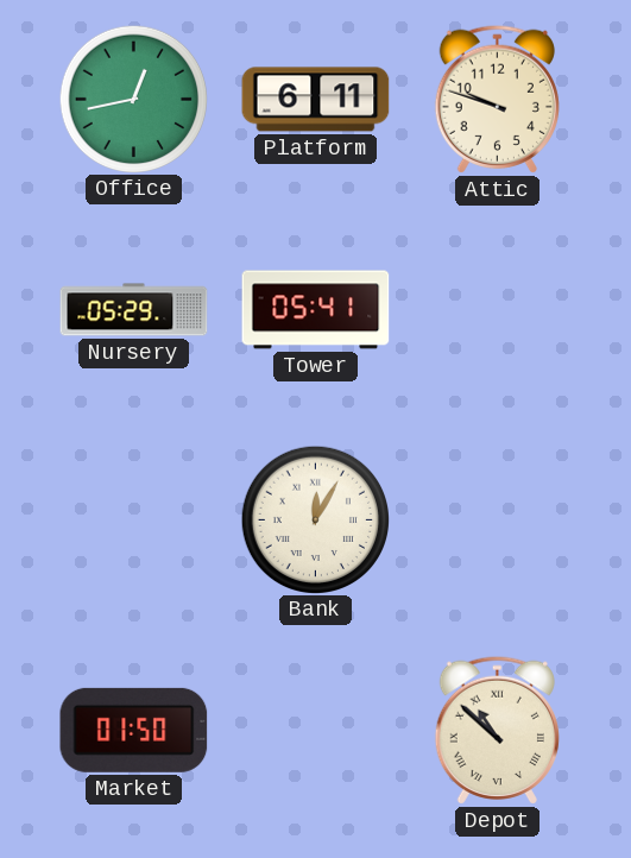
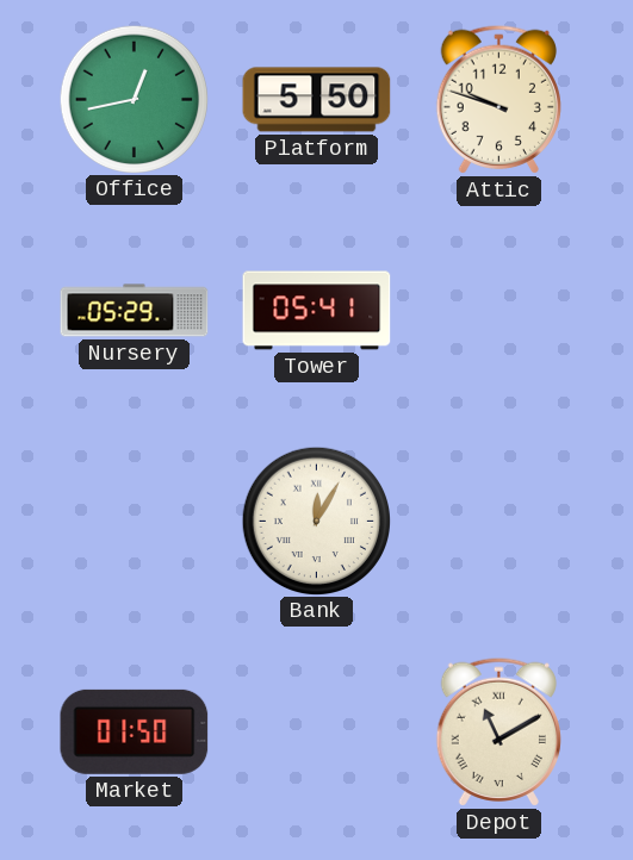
Platform: 6:11 -> 5:50
Depot: 10:52 -> 11:10
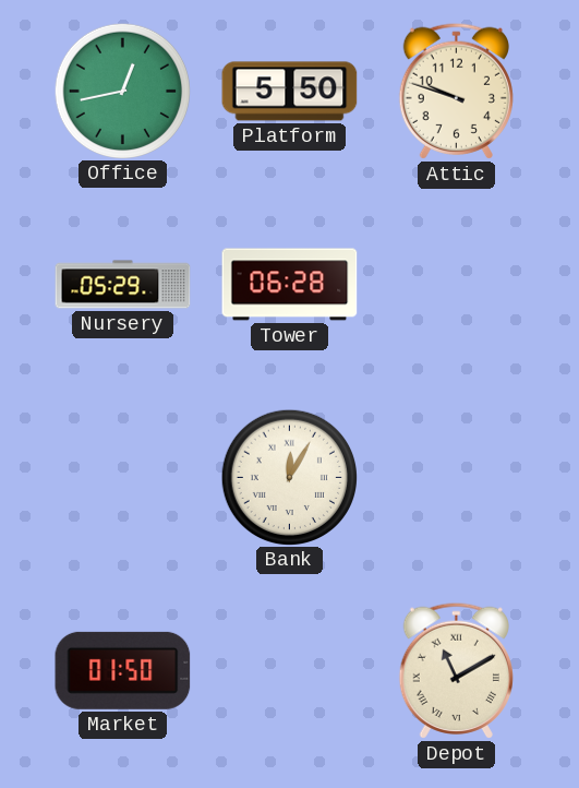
Tower: 05:41 -> 06:28
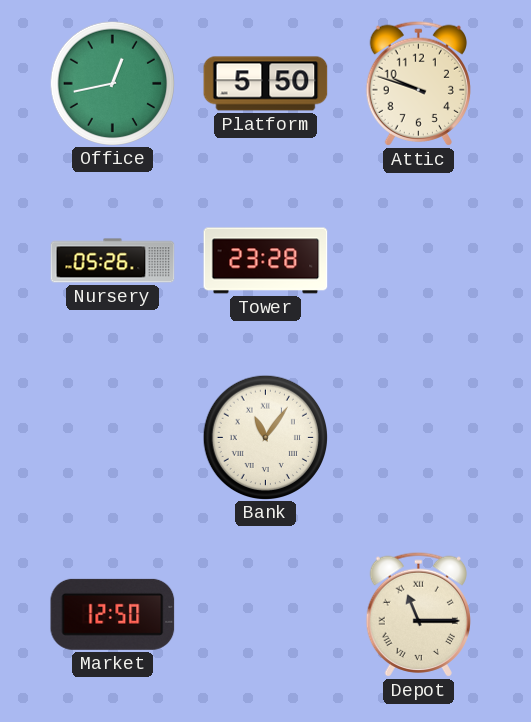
Nursery: 05:29 -> 05:26
Tower: 06:28 -> 23:28
Bank: 12:05 -> 11:06
Market: 01:50 -> 12:50
Depot: 11:10 -> 11:15
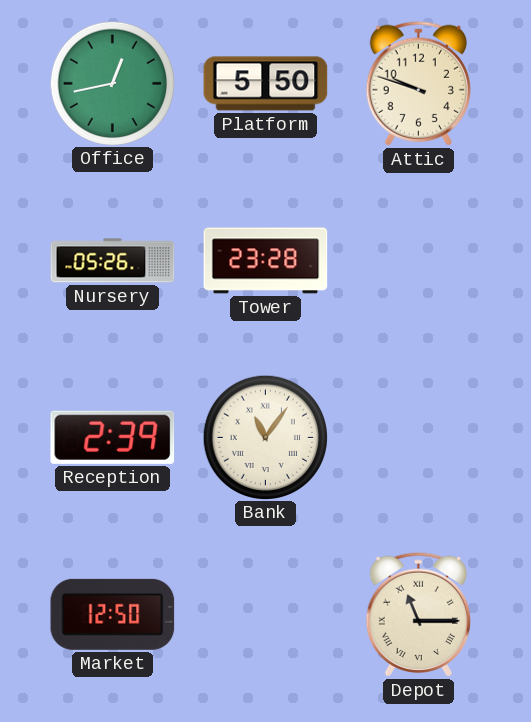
Reception: none -> 2:39
